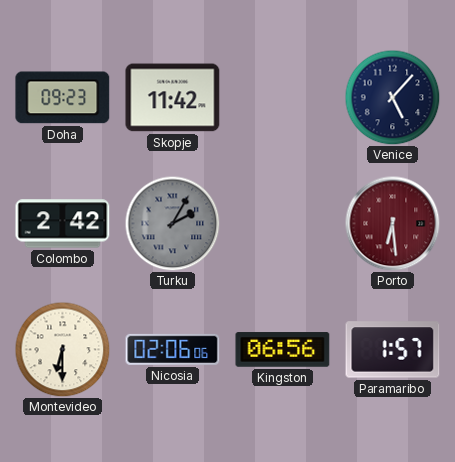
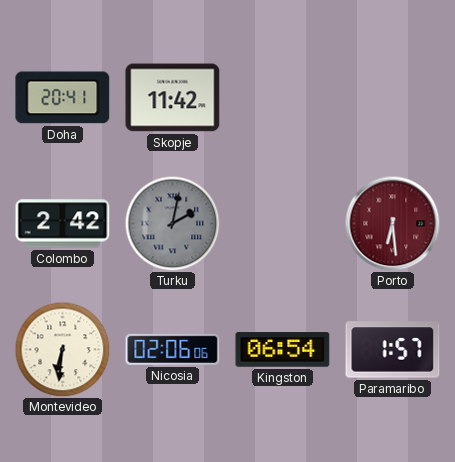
Doha: 09:23 -> 20:41
Venice: 5:07 -> none
Turku: 2:05 -> 2:02
Montevideo: 6:30 -> 6:31
Kingston: 06:56 -> 06:54
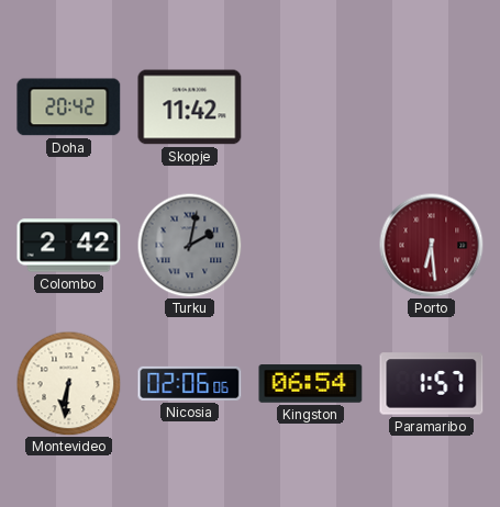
Doha: 20:41 -> 20:42
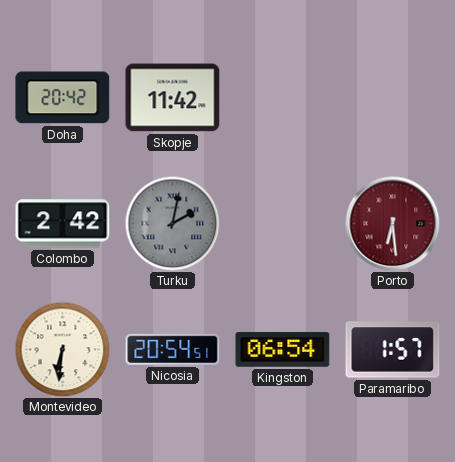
Nicosia: 02:06 -> 20:54
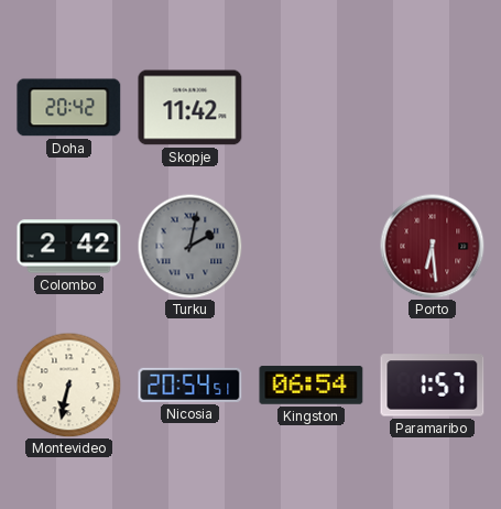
Montevideo: 6:31 -> 6:32
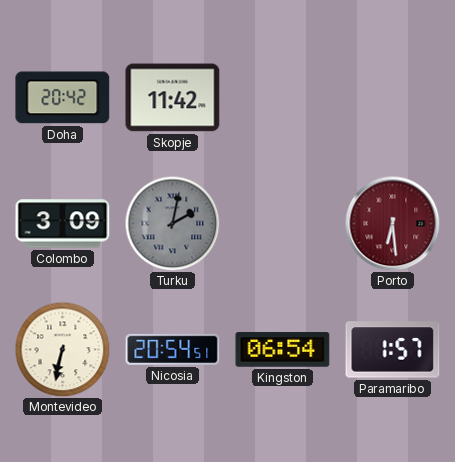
Colombo: 2:42 -> 3:09
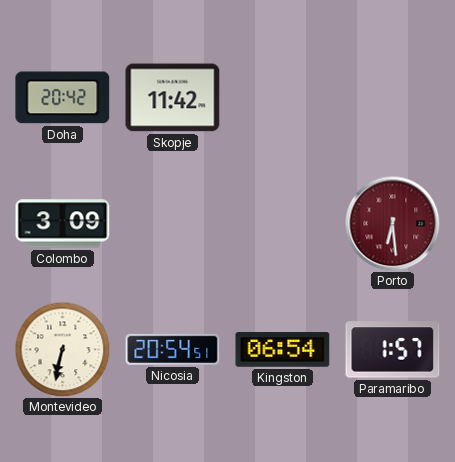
Turku: 2:02 -> none
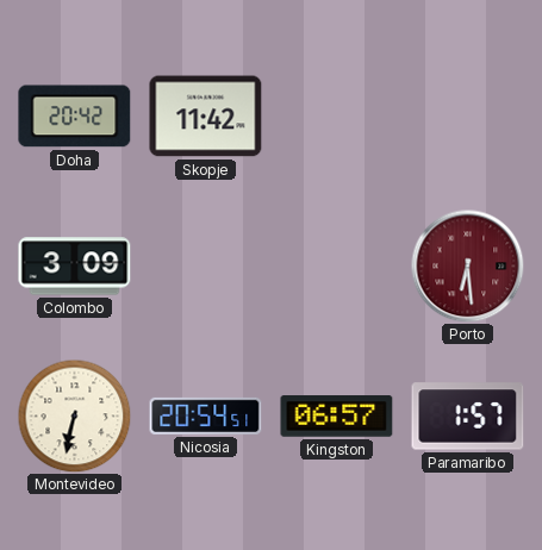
Kingston: 06:54 -> 06:57
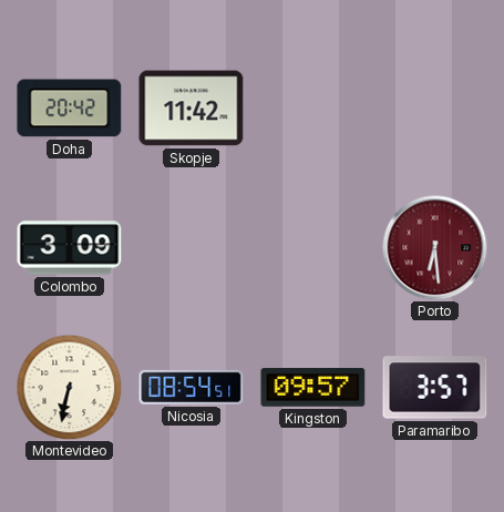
Nicosia: 20:54 -> 08:54
Kingston: 06:57 -> 09:57
Paramaribo: 1:57 -> 3:57
